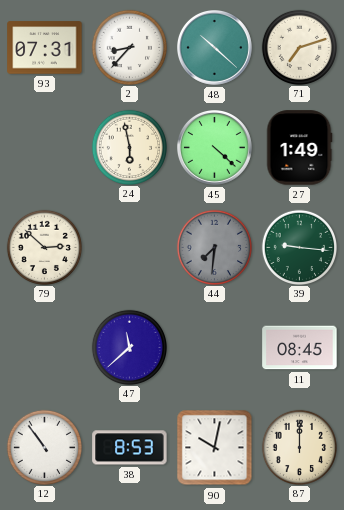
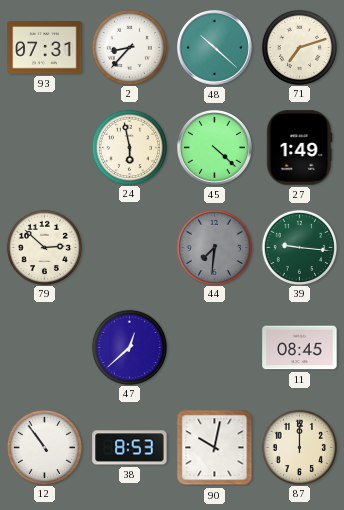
47: 11:38 -> 12:38
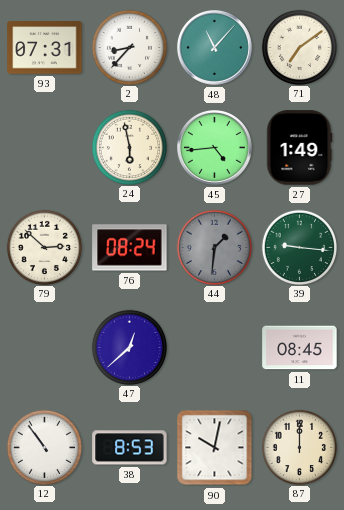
48: 10:22 -> 11:07
71: 7:12 -> 7:09
45: 4:22 -> 4:44
76: none -> 08:24
44: 7:31 -> 1:31
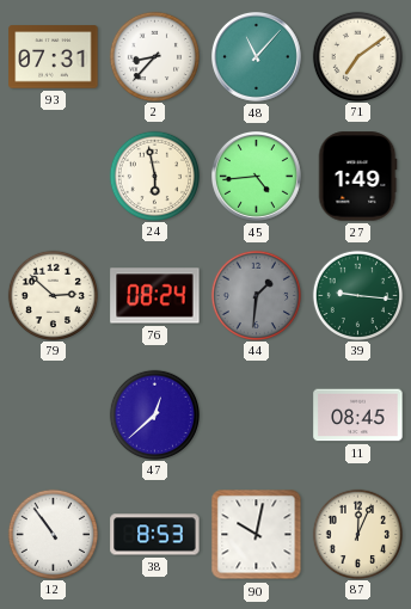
87: 12:00 -> 12:04
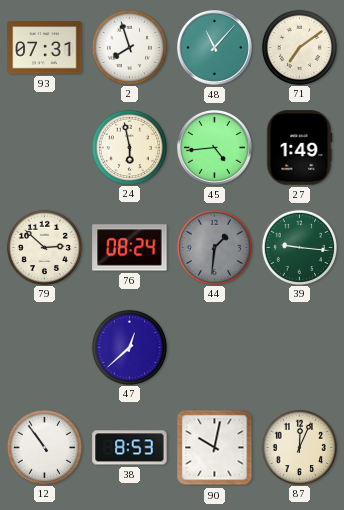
2: 8:37 -> 7:57
11: 08:45 -> none
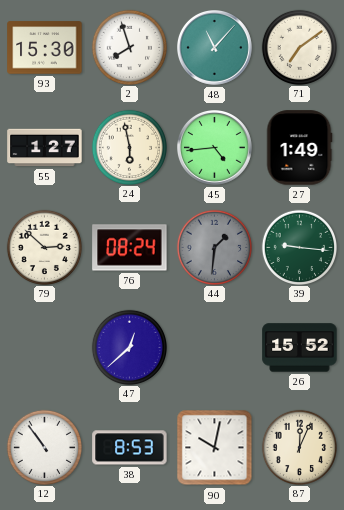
93: 07:31 -> 15:30
55: none -> 1:27
26: none -> 15:52
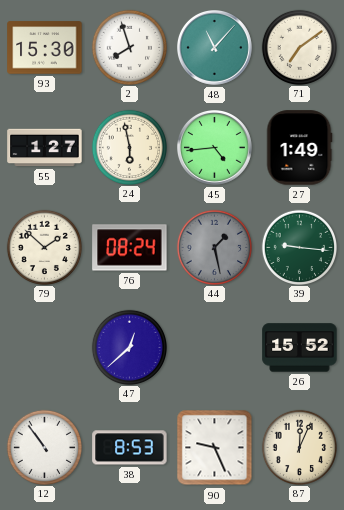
79: 2:52 -> 1:52
44: 1:31 -> 1:28
90: 10:02 -> 9:26
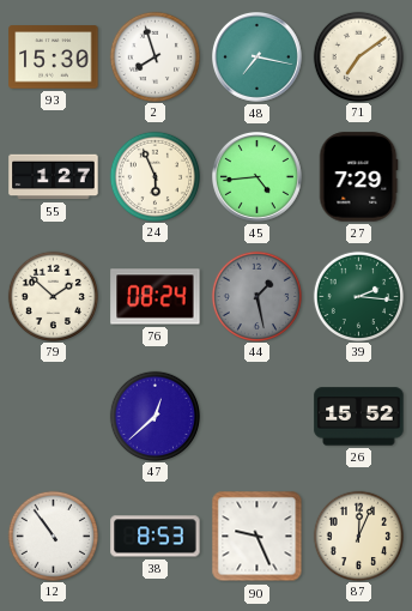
48: 11:07 -> 7:17
24: 5:58 -> 5:56
27: 1:49 -> 7:29
39: 9:16 -> 2:16
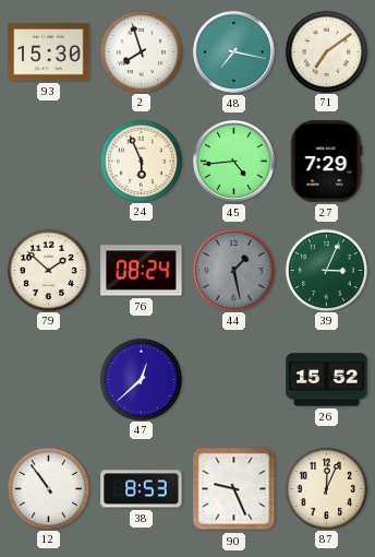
55: 1:27 -> none
39: 2:16 -> 3:04
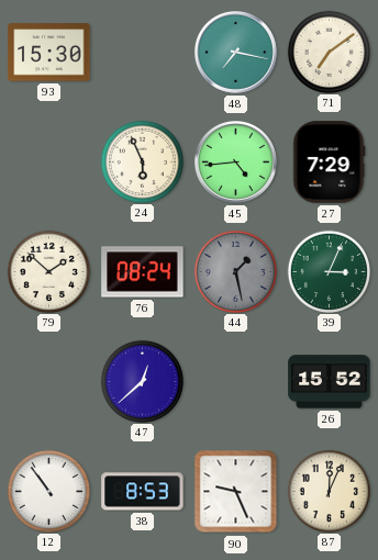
2: 7:57 -> none
